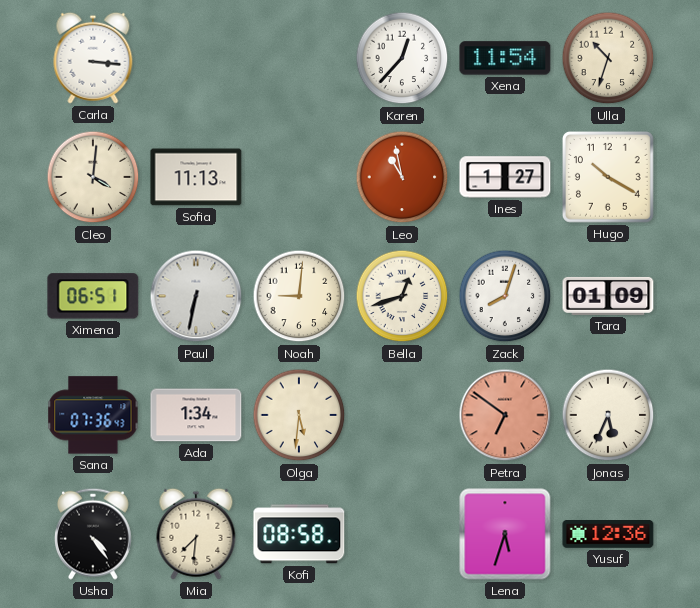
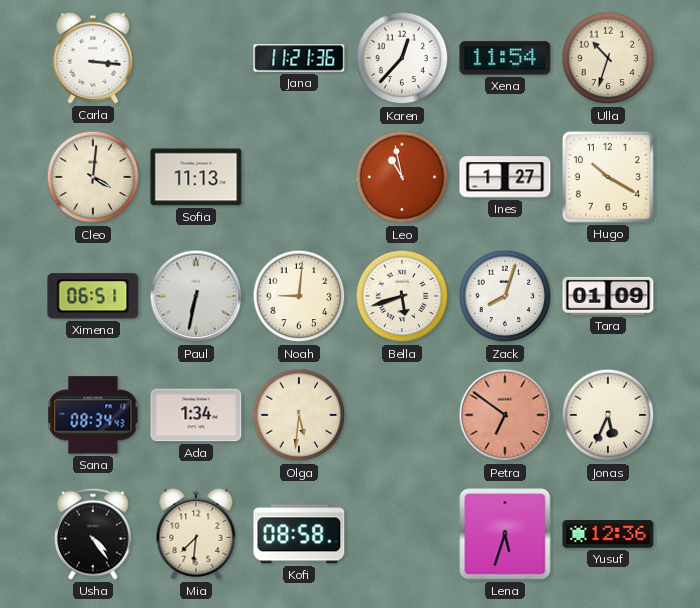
Jana: none -> 11:21
Bella: 12:42 -> 5:42
Sana: 07:36 -> 08:34
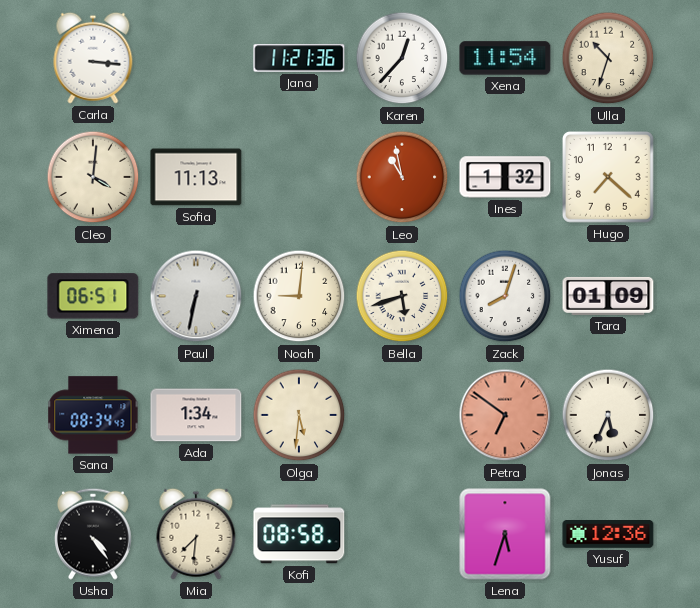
Ines: 1:27 -> 1:32
Hugo: 10:20 -> 7:22
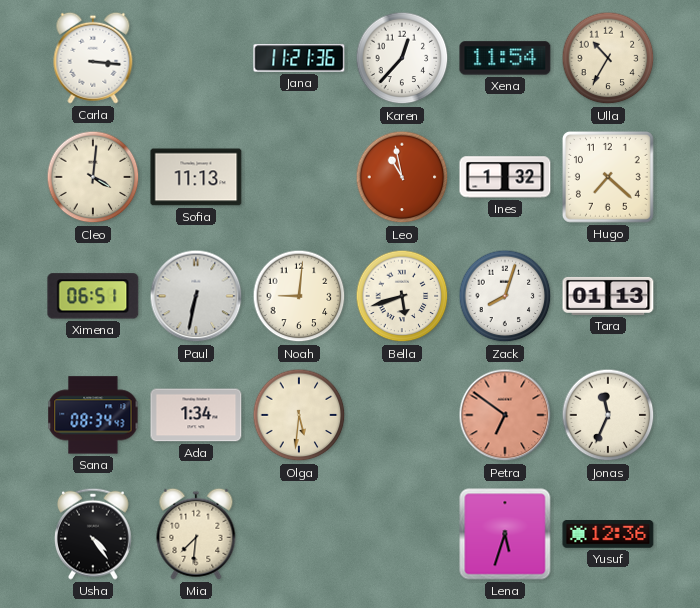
Ulla: 10:33 -> 10:35
Tara: 01:09 -> 01:13
Jonas: 5:34 -> 11:34
Kofi: 08:58 -> none
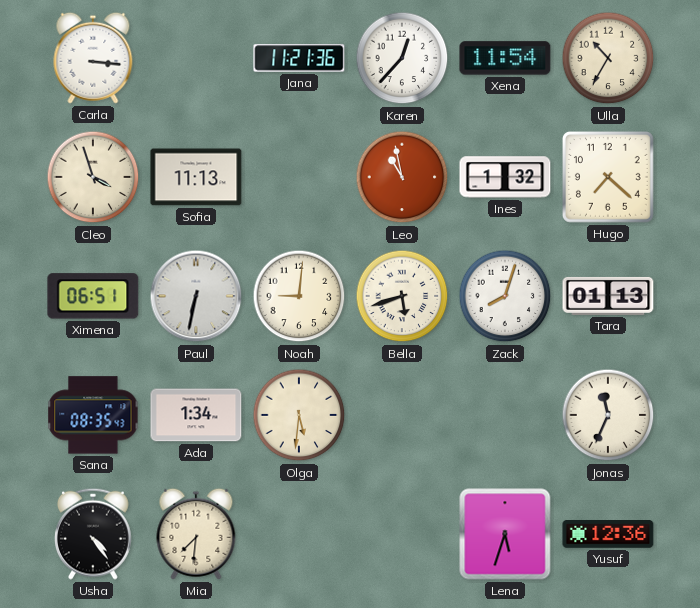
Cleo: 4:01 -> 3:57
Sana: 08:34 -> 08:35
Petra: 6:51 -> none
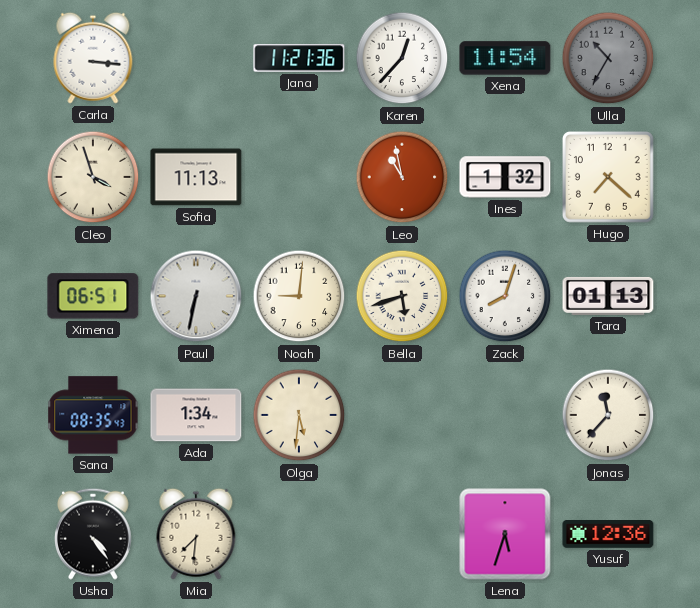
Ulla dial: cream -> grey
Jonas: 11:34 -> 11:37
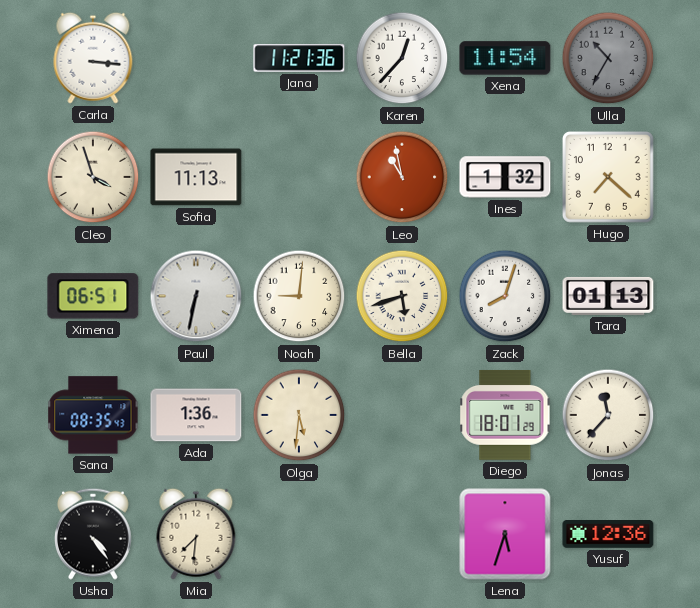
Ada: 1:34 -> 1:36
Diego: none -> 18:01
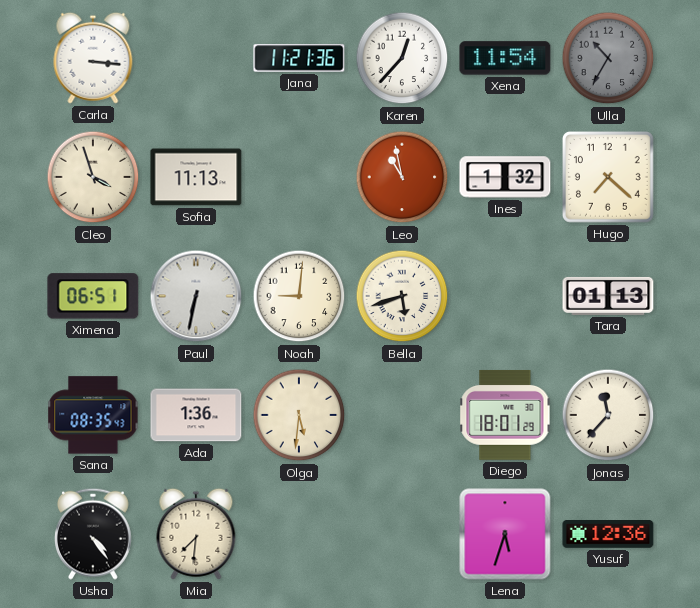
Zack: 8:03 -> none
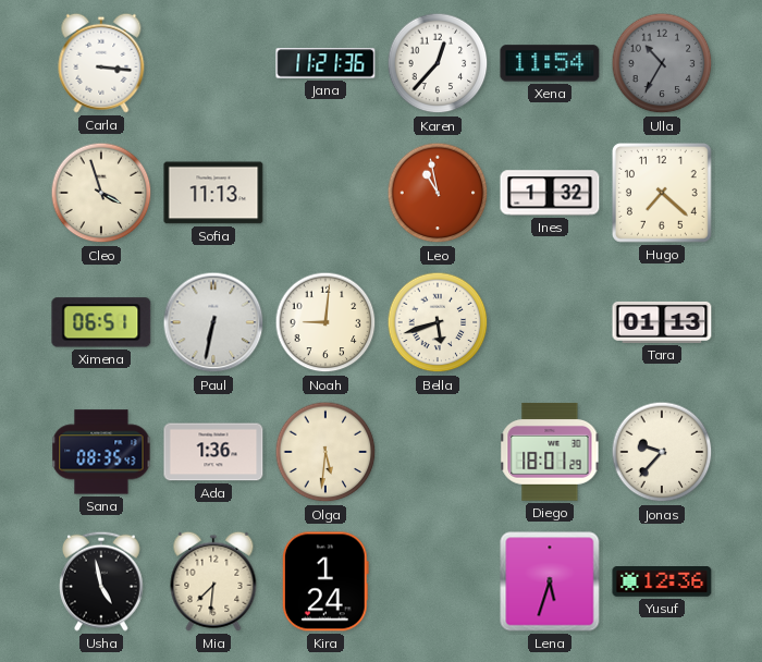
Jonas: 11:37 -> 9:37
Usha: 4:24 -> 4:58
Kira: none -> 1:24
